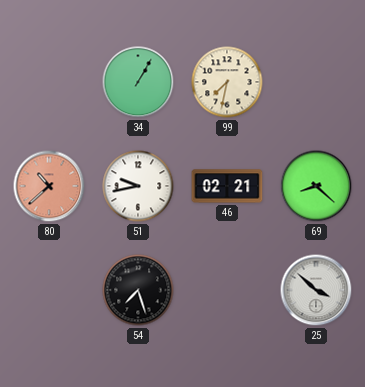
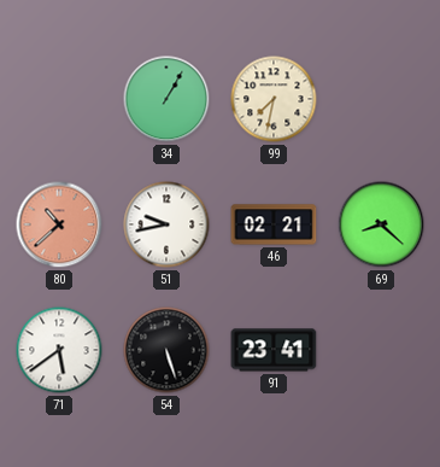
71: none -> 5:39
54: 7:27 -> 5:27
91: none -> 23:41
25: 3:52 -> none
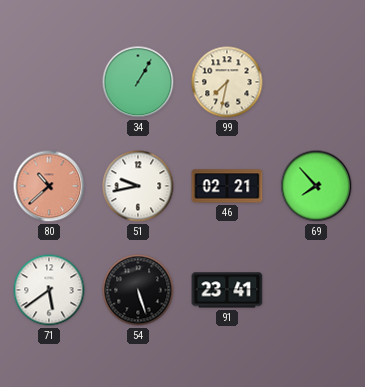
69: 8:22 -> 7:53
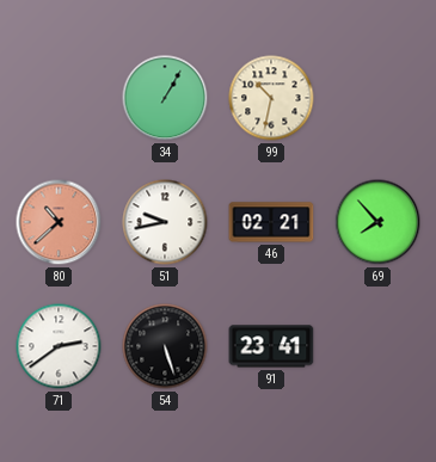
99: 7:32 -> 10:32
71: 5:39 -> 2:39
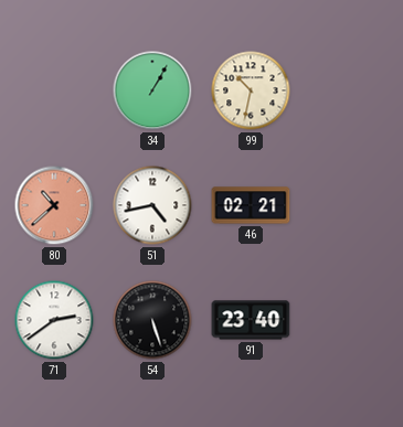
51: 9:43 -> 4:43
69: 7:53 -> none
91: 23:41 -> 23:40
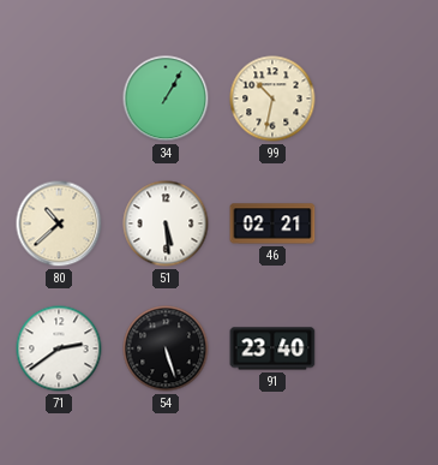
80 dial: salmon -> cream
51: 4:43 -> 5:29
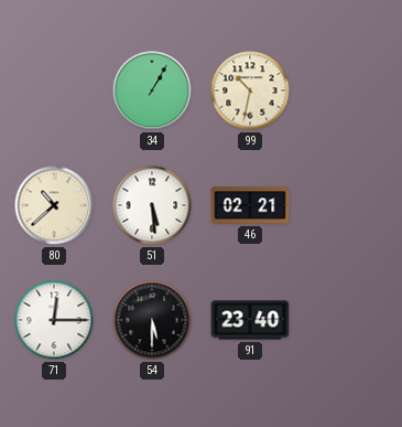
71: 2:39 -> 12:15
54: 5:27 -> 5:30
